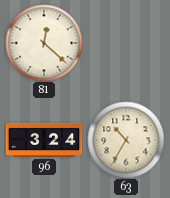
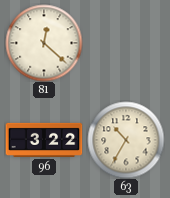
96: 3:24 -> 3:22
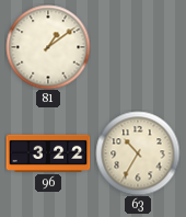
81: 12:22 -> 1:09
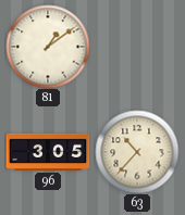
96: 3:22 -> 3:05
63: 10:35 -> 10:37
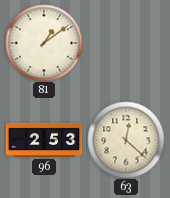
96: 3:05 -> 2:53
63: 10:37 -> 12:22
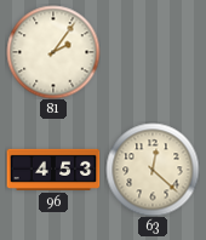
81: 1:09 -> 2:06
96: 2:53 -> 4:53
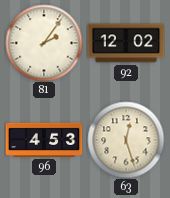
92: none -> 12:02
63: 12:22 -> 12:27
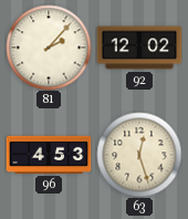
81: 2:06 -> 2:07
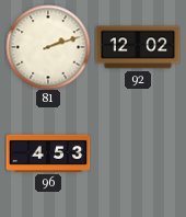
81: 2:07 -> 2:12
63: 12:27 -> none
